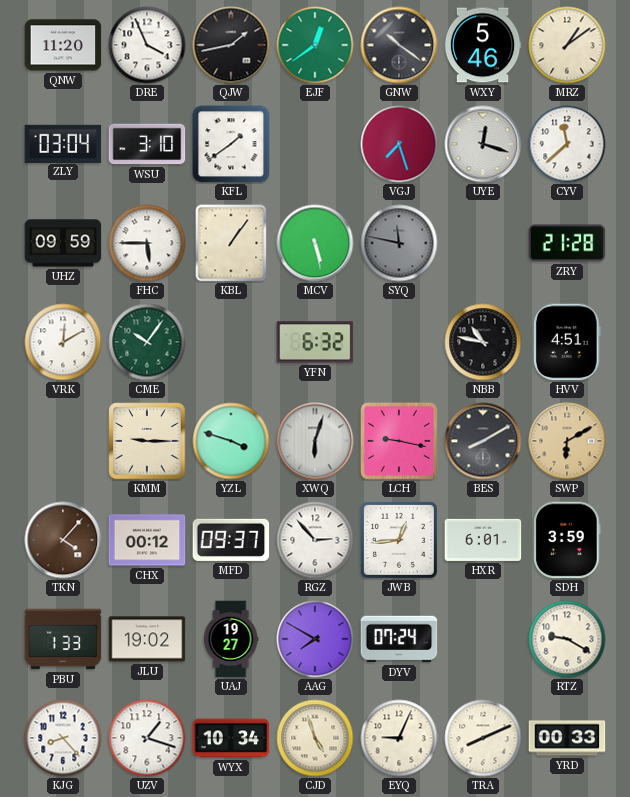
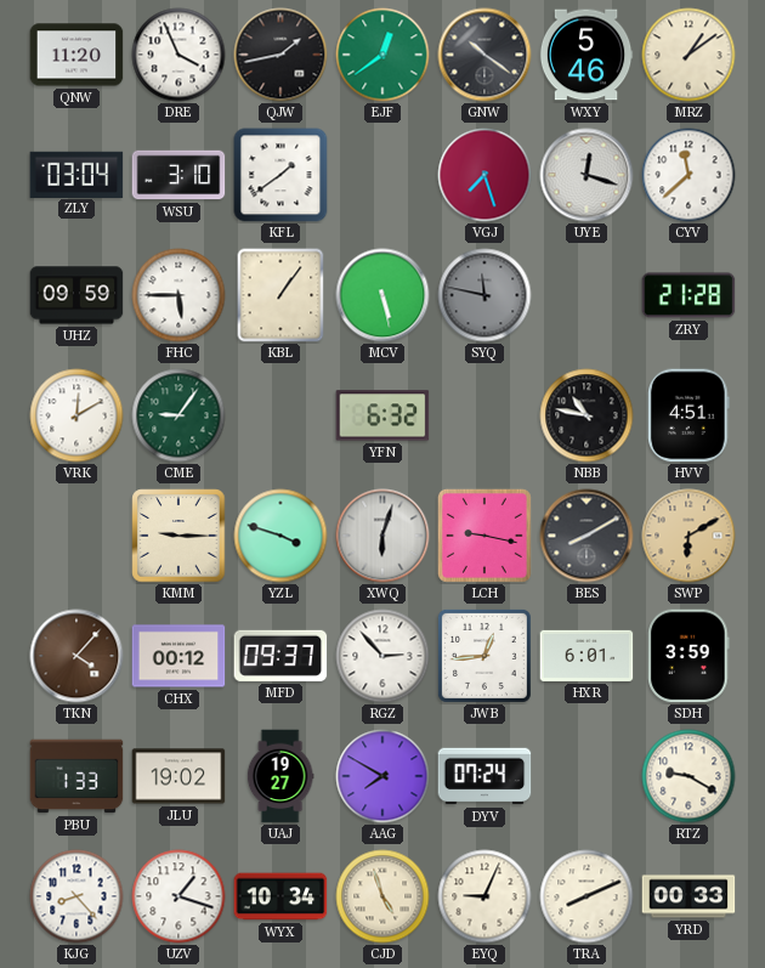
CME: 10:06 -> 9:06
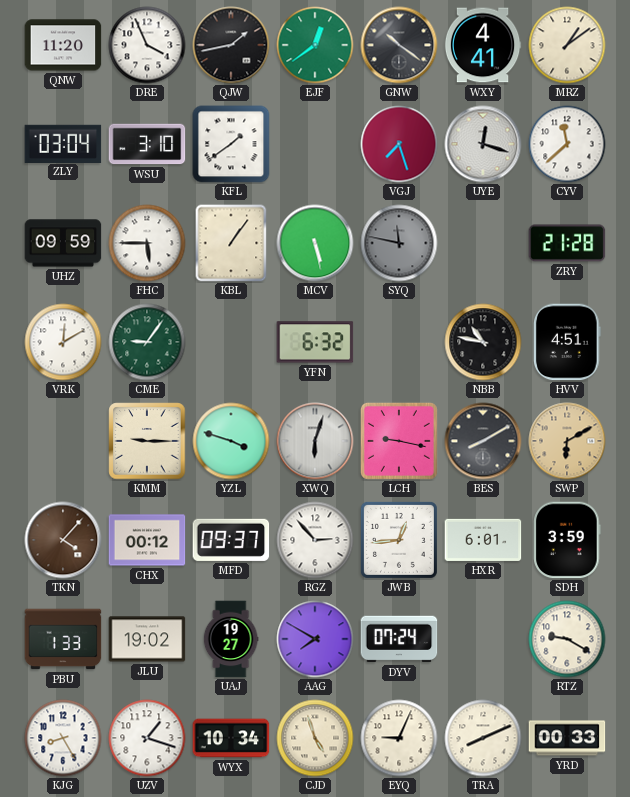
WXY: 5:46 -> 4:41
KJG: 8:23 -> 8:25
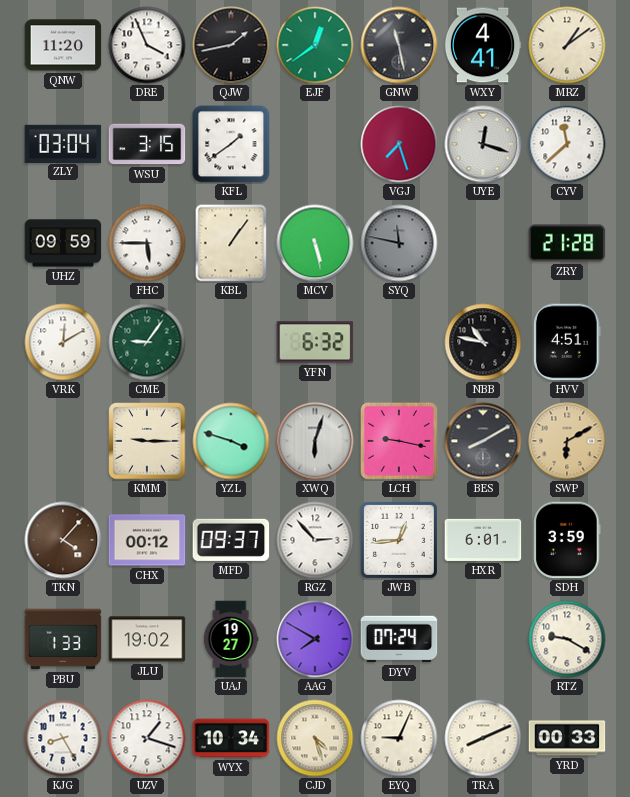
GNW: 10:21 -> 11:28
WSU: 3:10 -> 3:15
CJD: 4:57 -> 4:27
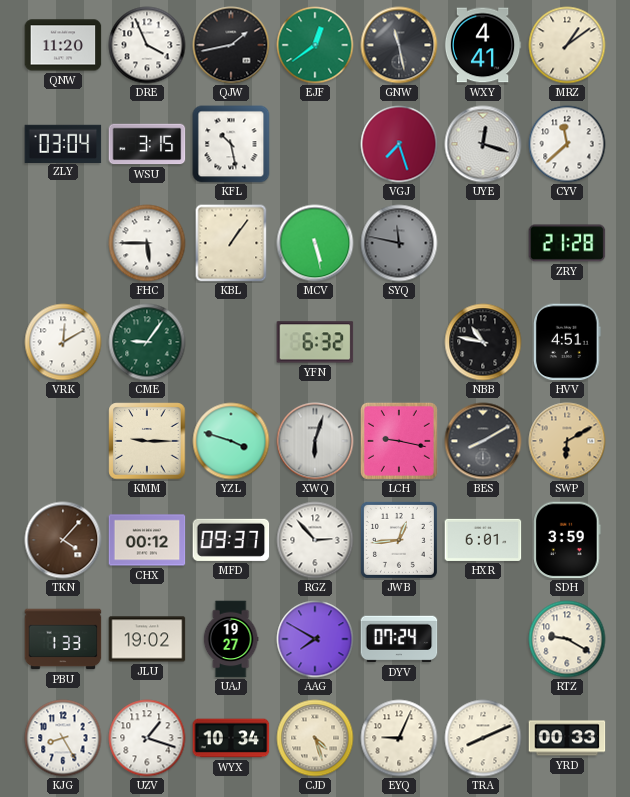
KFL: 1:39 -> 10:28
UHZ: 09:59 -> none
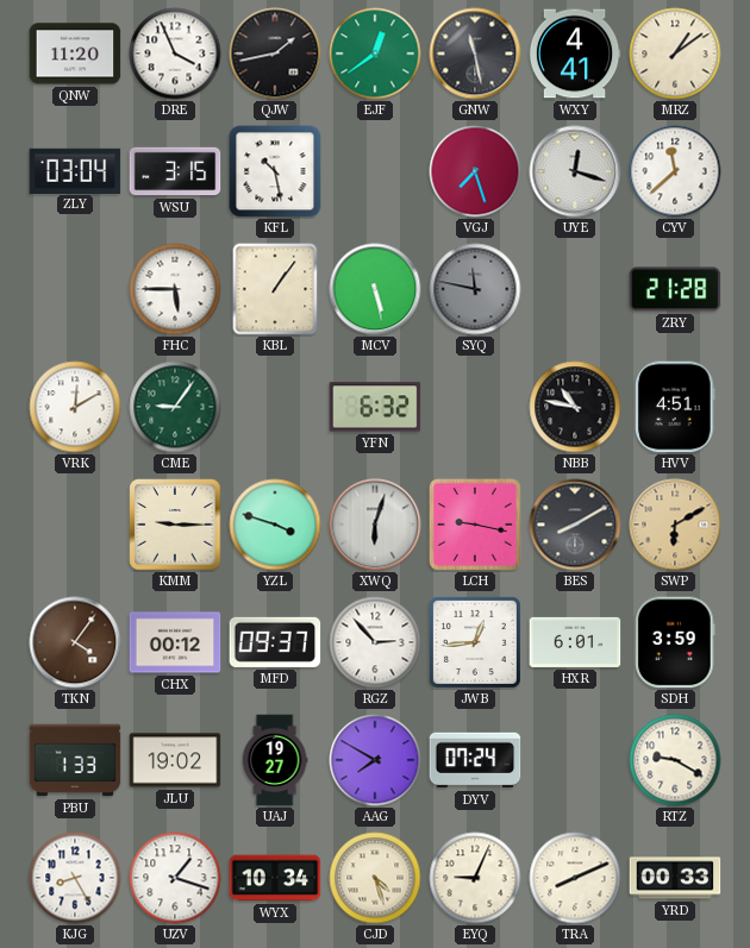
TKN: 4:07 -> 4:06
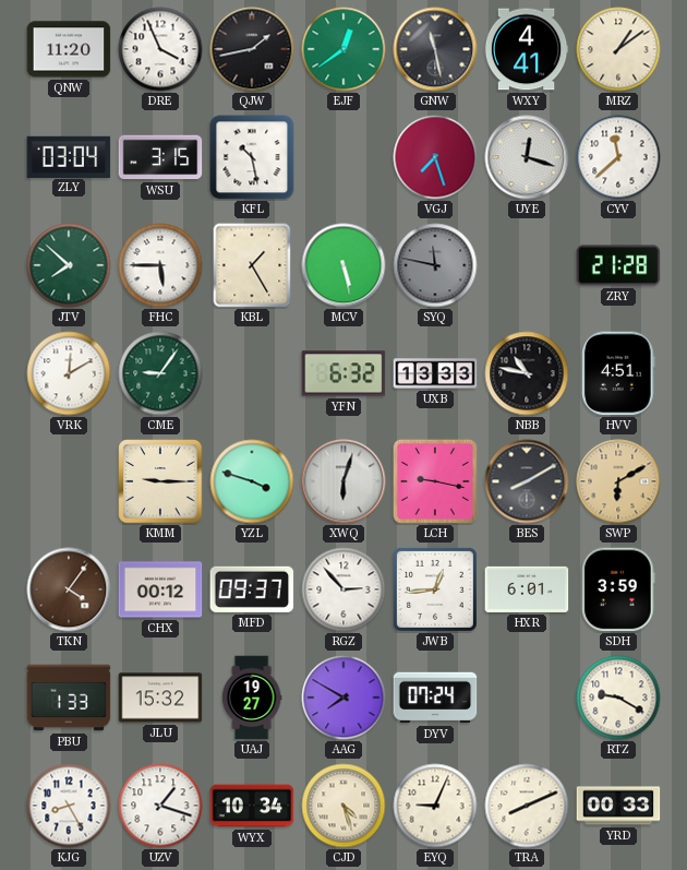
JTV: none -> 7:52
KBL: 1:06 -> 1:25
UXB: none -> 13:33
JLU: 19:02 -> 15:32
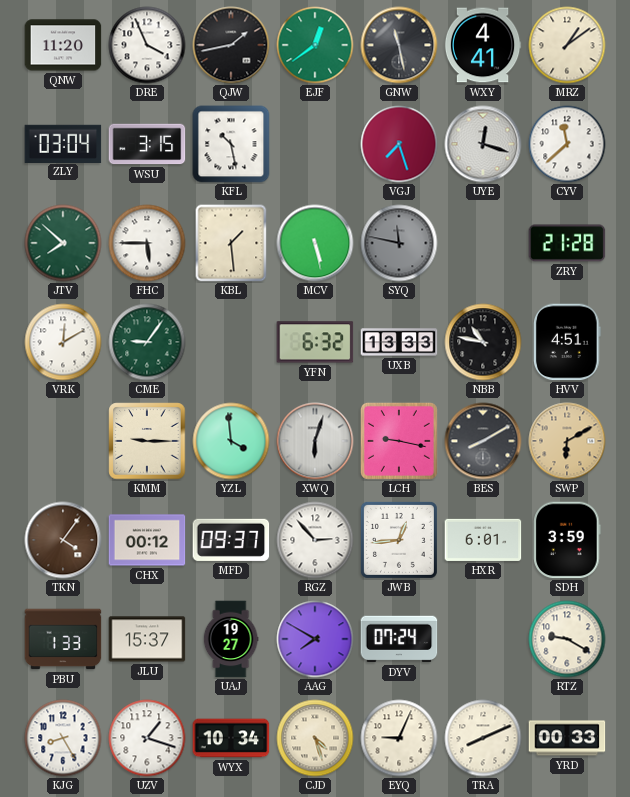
KBL: 1:25 -> 1:29
YZL: 3:48 -> 3:59
JLU: 15:32 -> 15:37
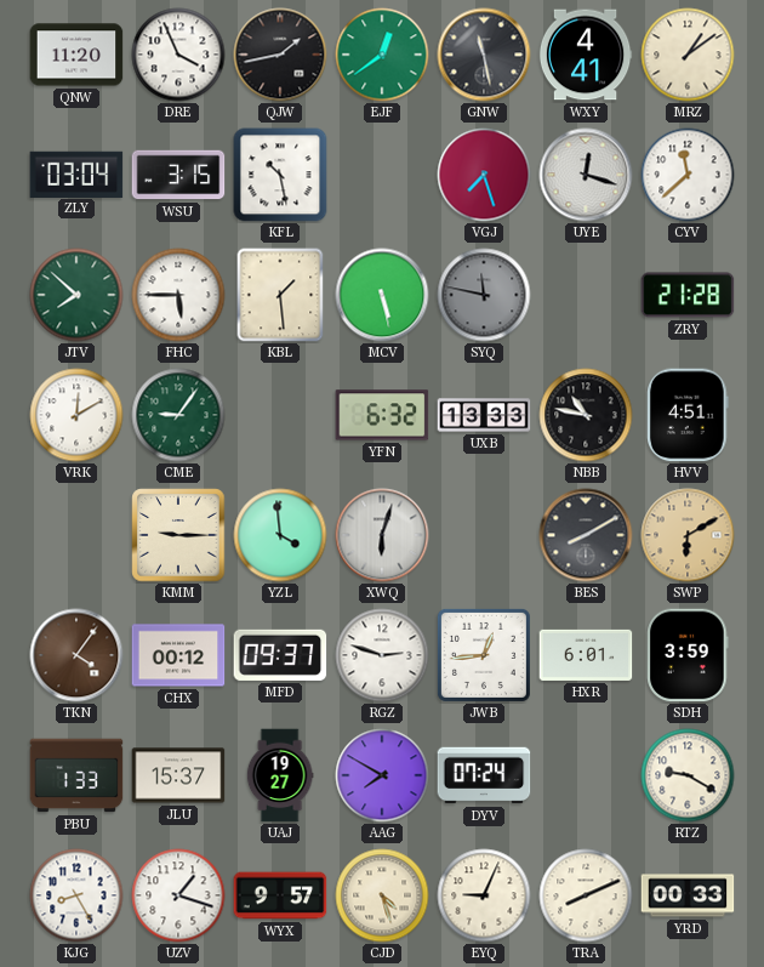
LCH: 9:17 -> none
RGZ: 2:53 -> 2:48
WYX: 10:34 -> 9:57
